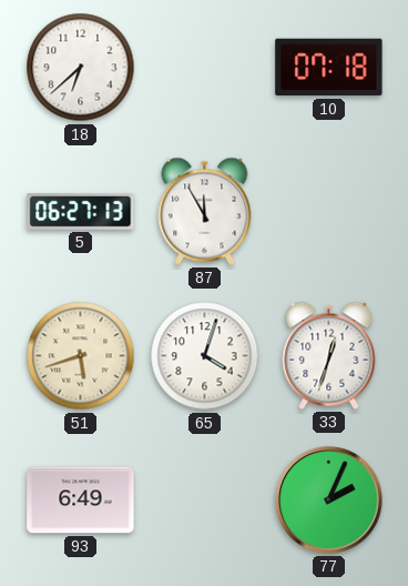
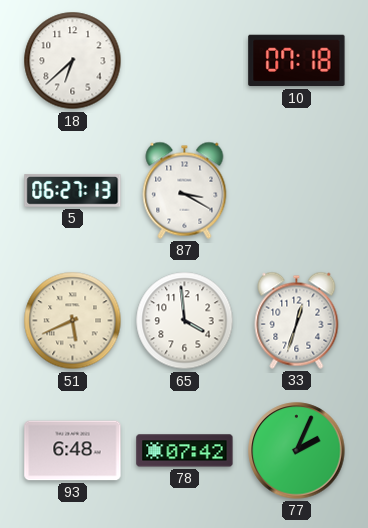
87: 11:55 -> 3:20
51: 5:42 -> 5:41
65: 4:03 -> 3:59
93: 6:49 -> 6:48
78: none -> 07:42
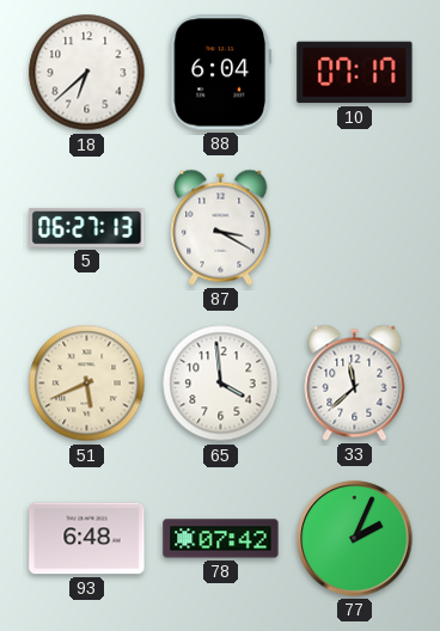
88: none -> 6:04
10: 07:18 -> 07:17
33: 12:33 -> 11:38
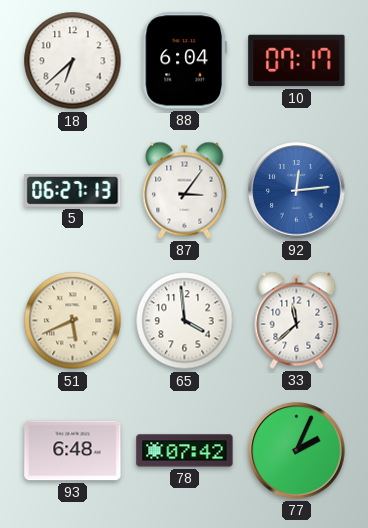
87: 3:20 -> 3:06
92: none -> 12:14
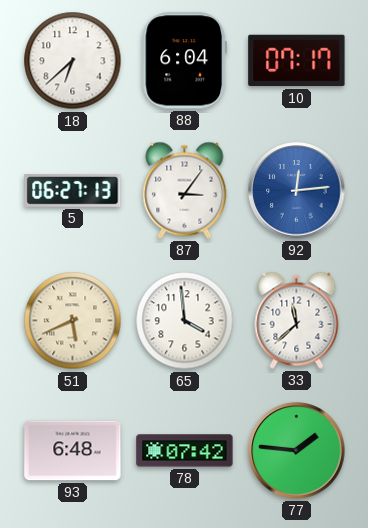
77: 2:04 -> 1:46
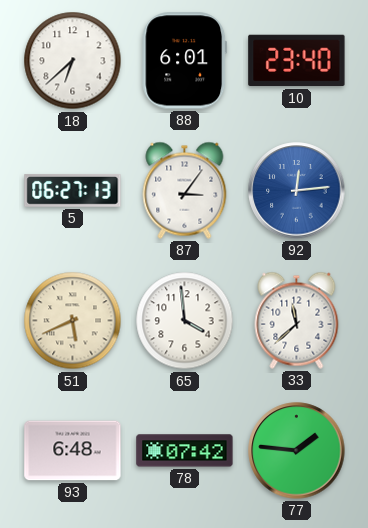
88: 6:04 -> 6:01
10: 07:17 -> 23:40
